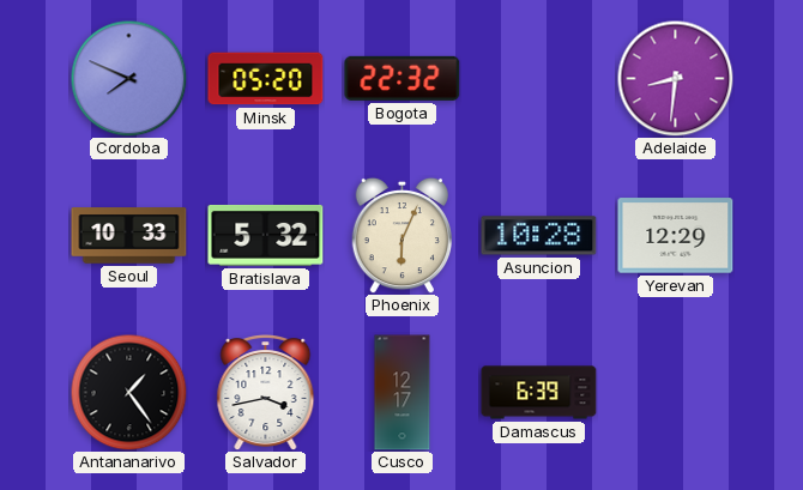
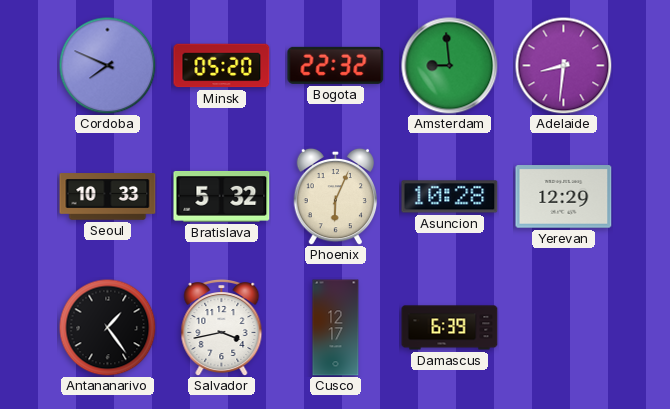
Amsterdam: none -> 8:59
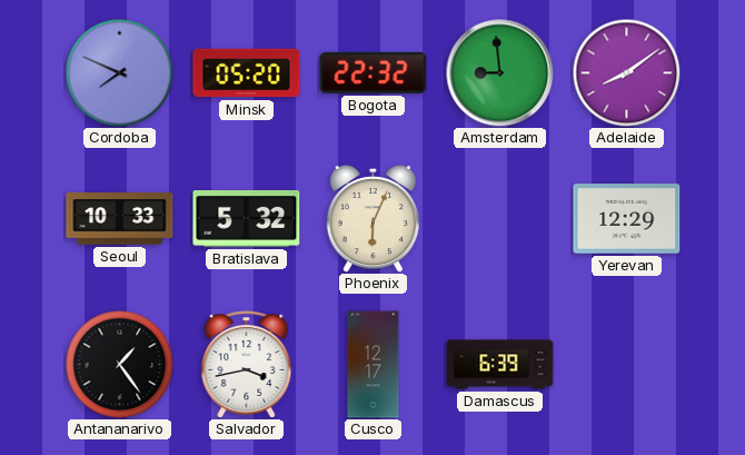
Adelaide: 8:31 -> 8:09
Asuncion: 10:28 -> none
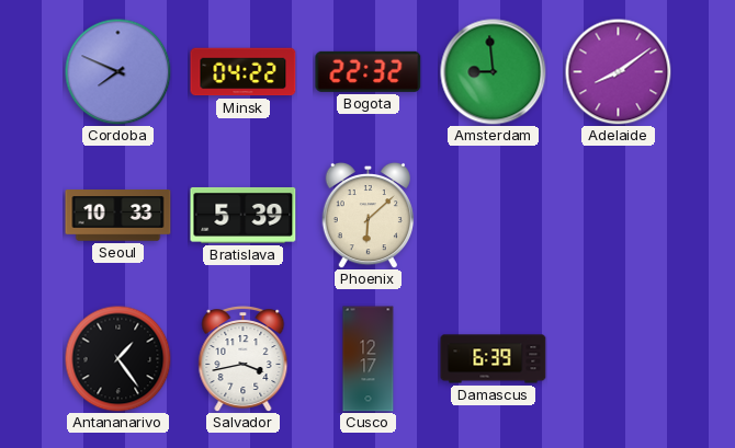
Minsk: 05:20 -> 04:22
Bratislava: 5:32 -> 5:39
Phoenix: 6:04 -> 6:08
Yerevan: 12:29 -> none
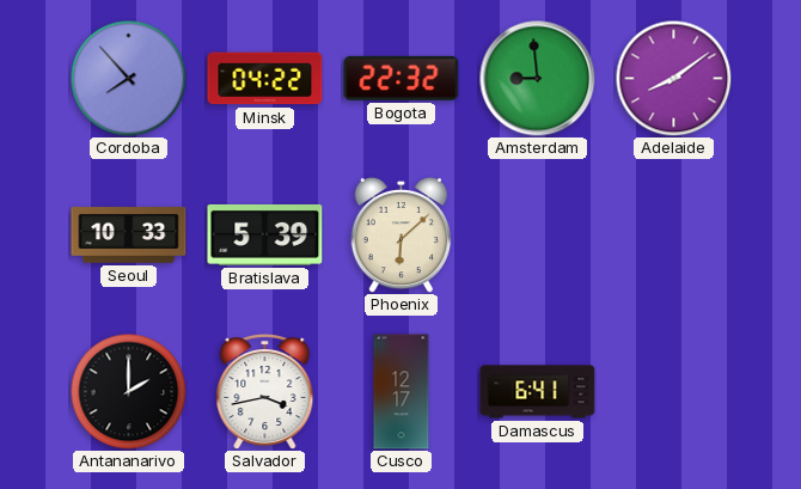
Cordoba: 7:49 -> 7:53
Antananarivo: 1:24 -> 2:00
Damascus: 6:39 -> 6:41
